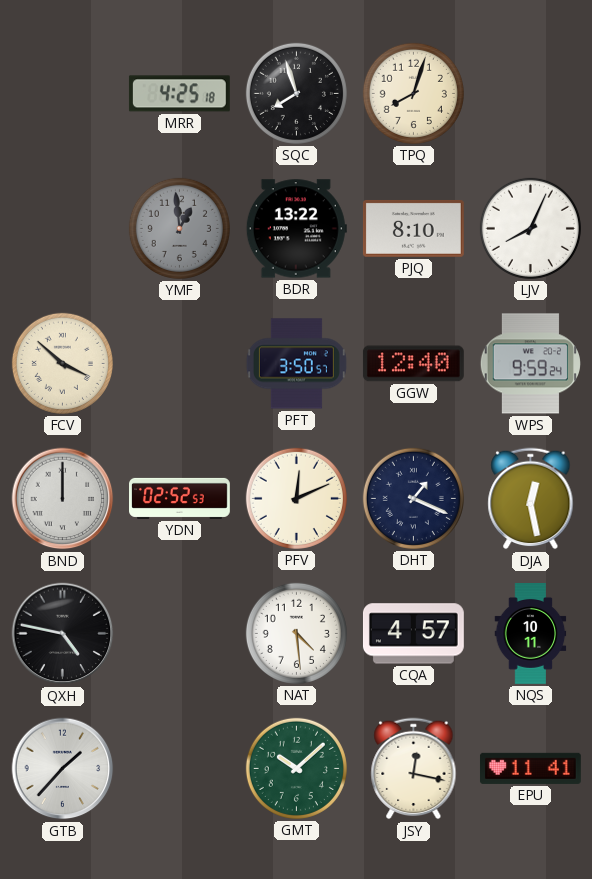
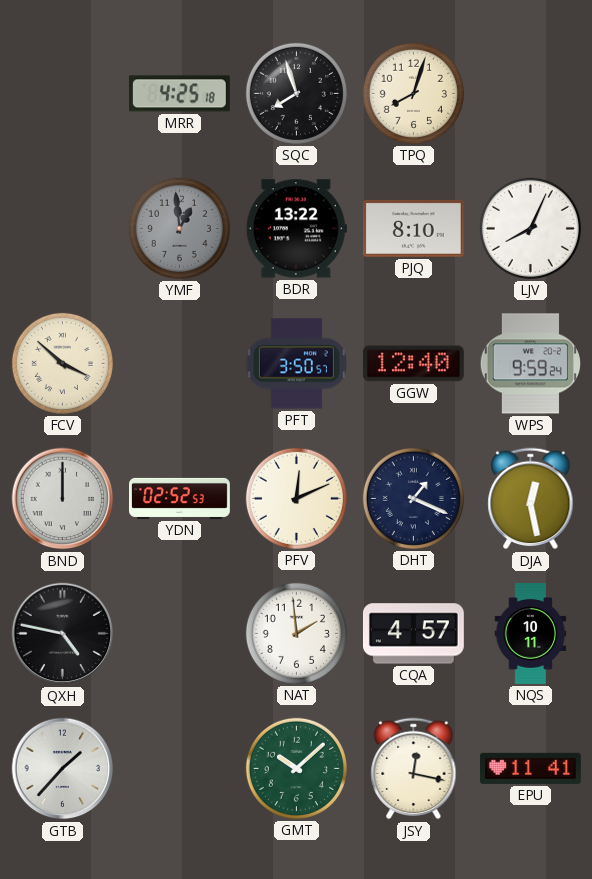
NAT: 4:29 -> 1:59
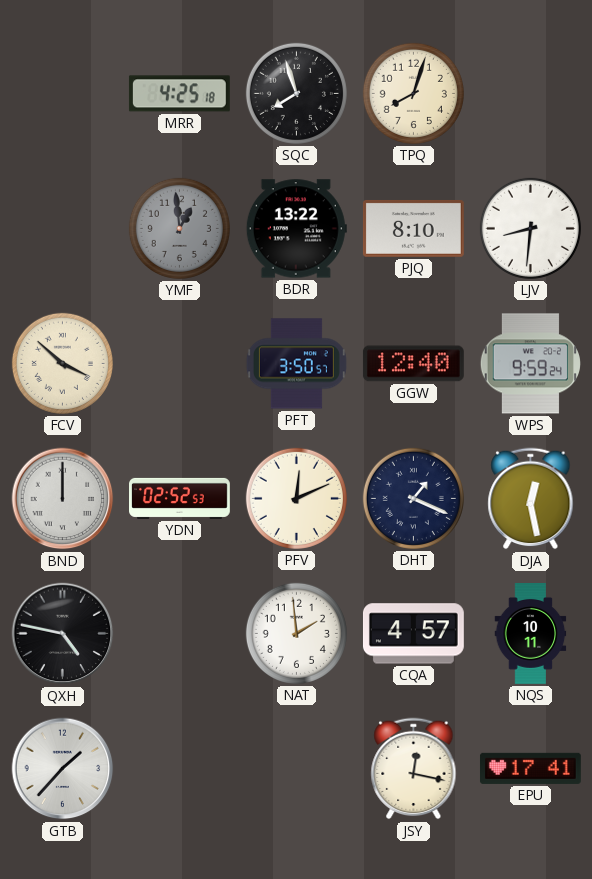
LJV: 8:04 -> 8:31
GMT: 10:08 -> none
EPU: 11:41 -> 17:41
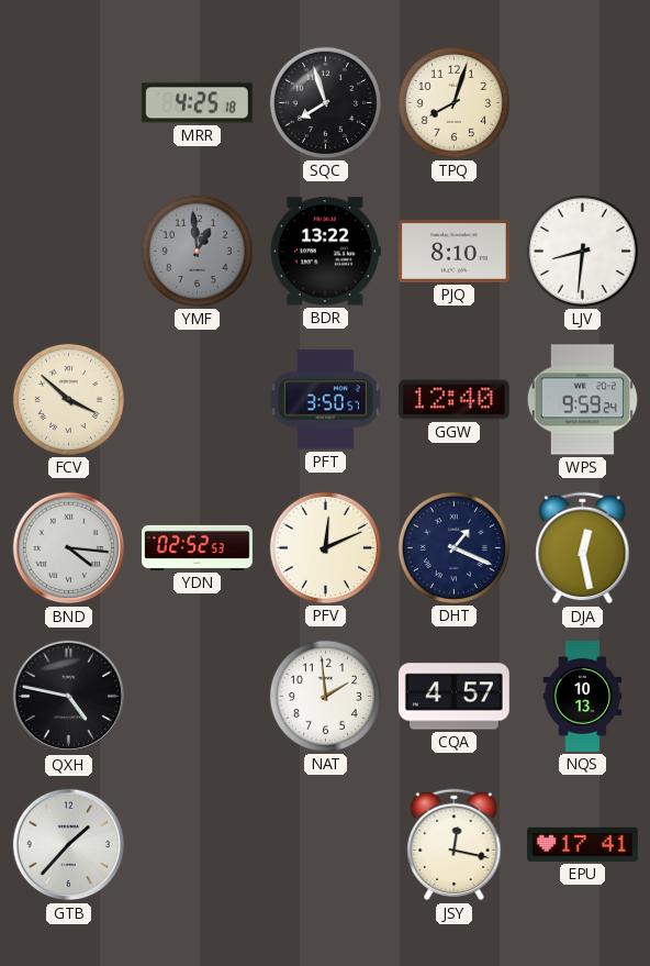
BND: 12:00 -> 4:16
NQS: 10:11 -> 10:13
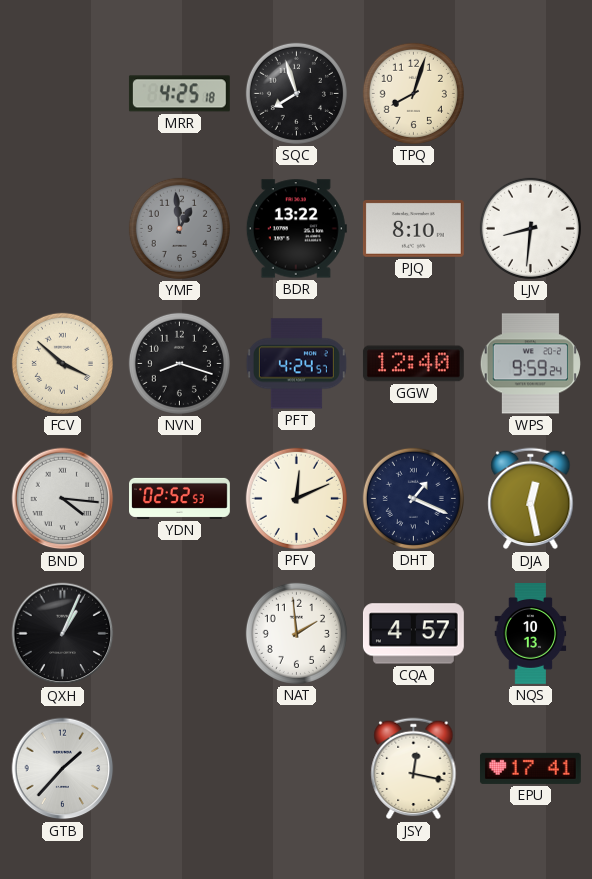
NVN: none -> 8:18
PFT: 3:50 -> 4:24
QXH: 4:47 -> 1:04
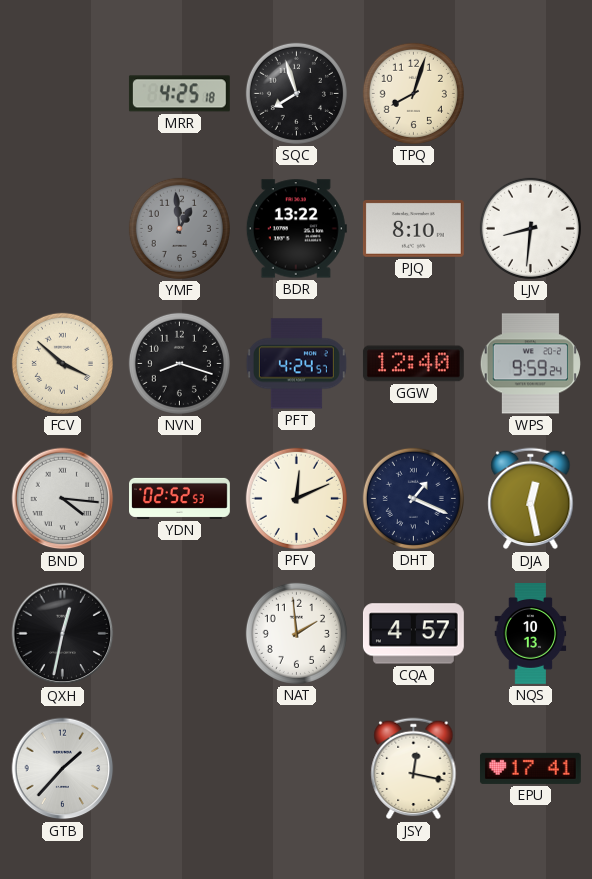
QXH: 1:04 -> 12:32
